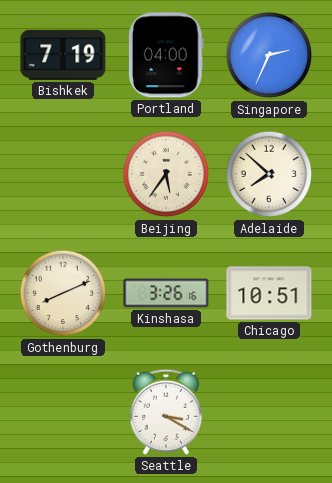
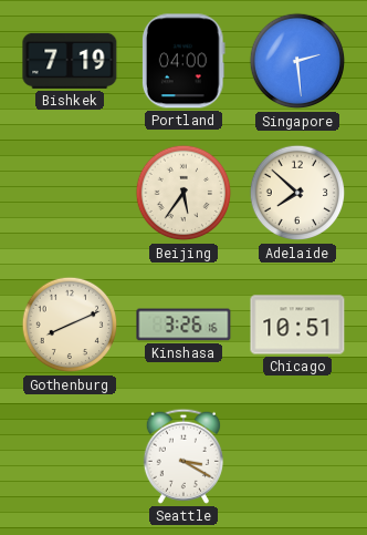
Singapore: 2:34 -> 2:29
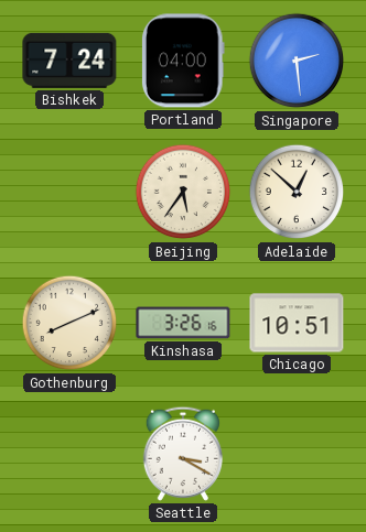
Bishkek: 7:19 -> 7:24
Adelaide: 7:52 -> 12:52
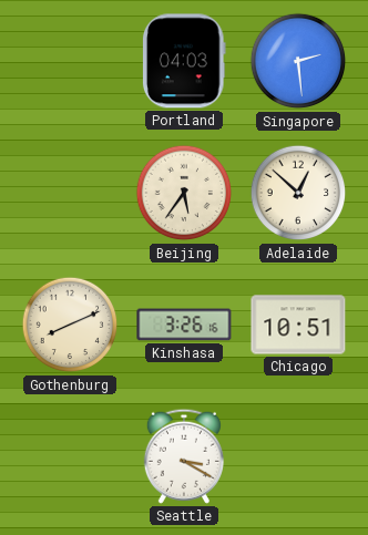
Bishkek: 7:24 -> none
Portland: 04:00 -> 04:03
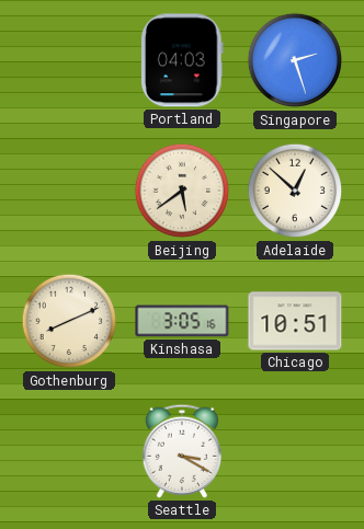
Singapore: 2:29 -> 2:27
Beijing: 5:36 -> 5:39
Kinshasa: 3:26 -> 3:05
